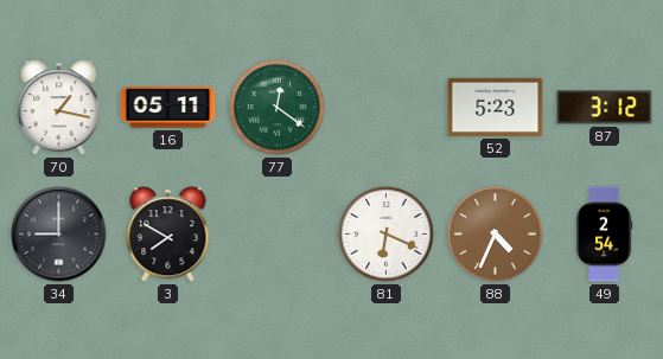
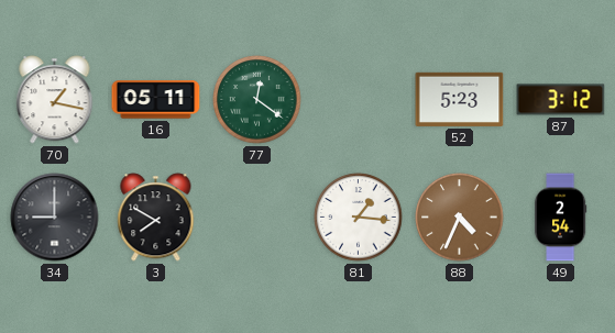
81: 6:19 -> 1:16
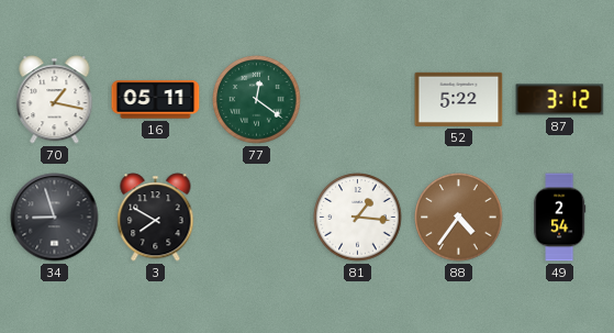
52: 5:23 -> 5:22
34: 9:00 -> 8:57
88: 4:34 -> 4:36
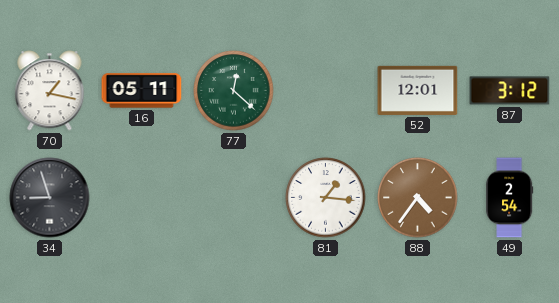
77: 12:21 -> 12:22
52: 5:22 -> 12:01
3: 7:50 -> none
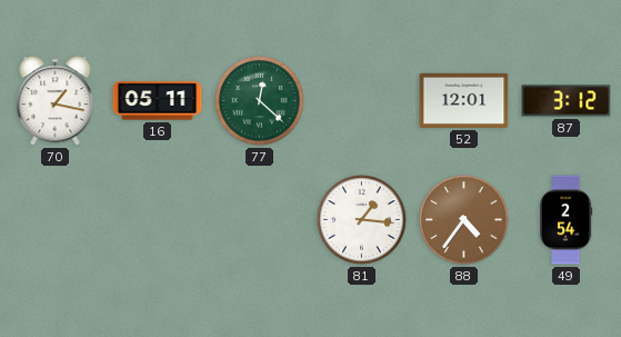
34: 8:57 -> none
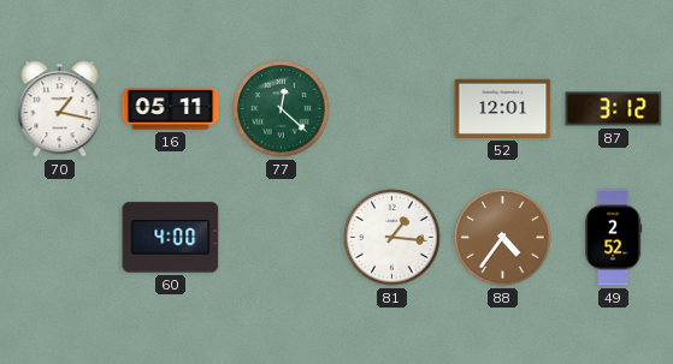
60: none -> 4:00
49: 2:54 -> 2:52
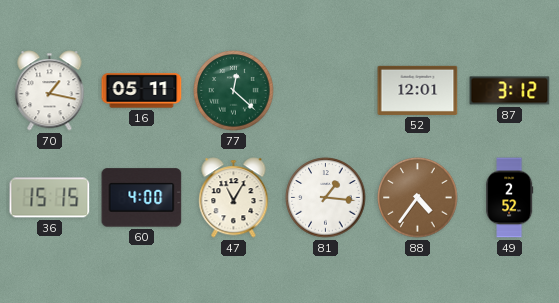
36: none -> 15:15
47: none -> 11:05
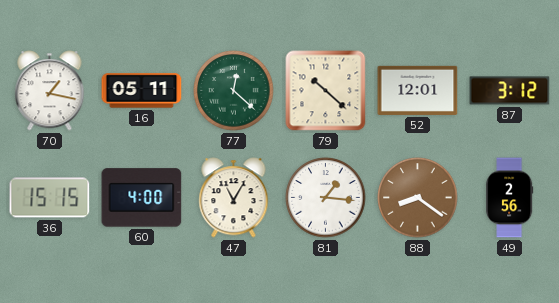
79: none -> 10:22
88: 4:36 -> 8:21
49: 2:52 -> 2:56
